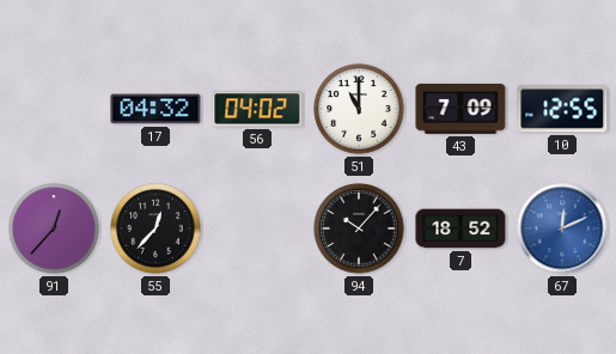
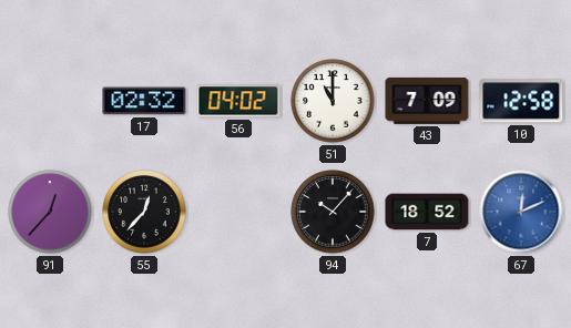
17: 04:32 -> 02:32
10: 12:55 -> 12:58
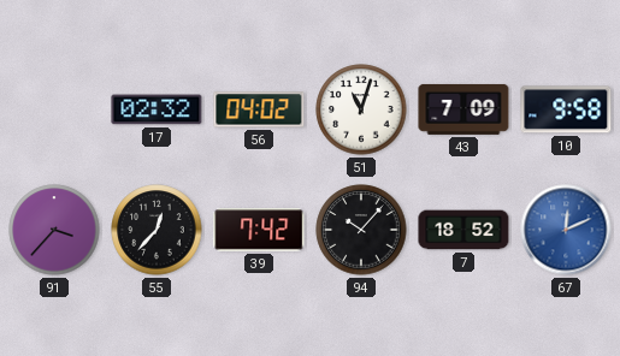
51: 11:00 -> 11:03
10: 12:58 -> 9:58
91: 12:37 -> 3:37
39: none -> 7:42
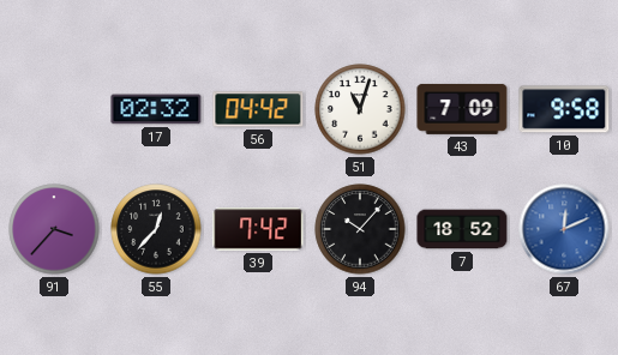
56: 04:02 -> 04:42
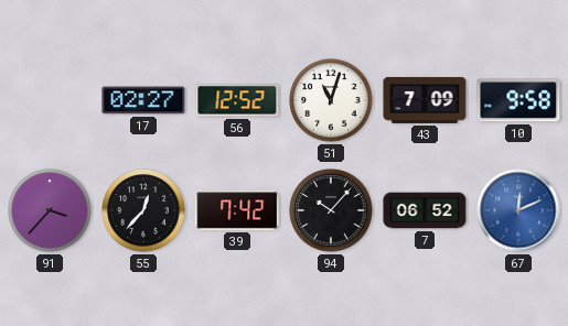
17: 02:32 -> 02:27
56: 04:42 -> 12:52
7: 18:52 -> 06:52
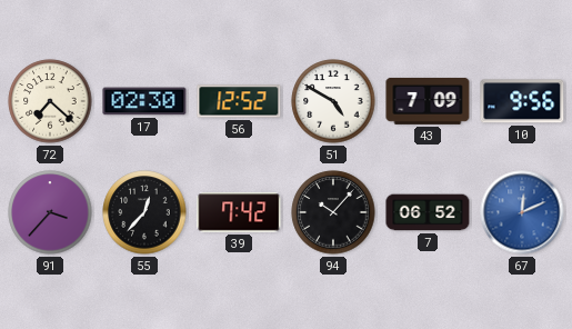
72: none -> 7:22
17: 02:27 -> 02:30
51: 11:03 -> 4:50
10: 9:58 -> 9:56
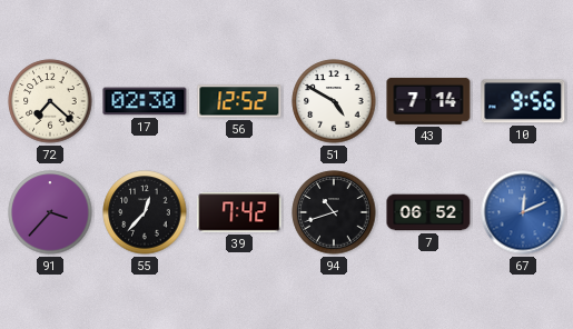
43: 7:09 -> 7:14
94: 10:07 -> 10:42
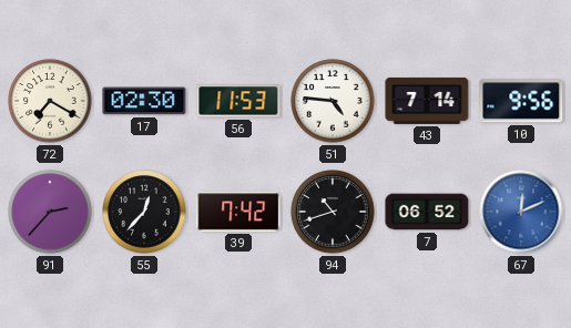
72: 7:22 -> 7:20
56: 12:52 -> 11:53
51: 4:50 -> 4:46
91: 3:37 -> 2:37
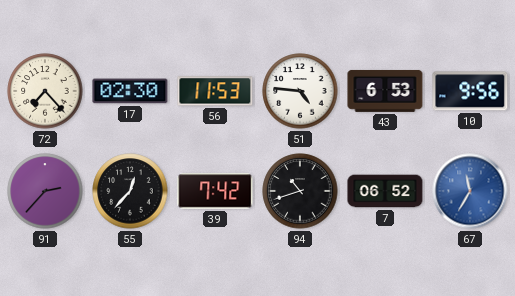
72: 7:20 -> 7:23
43: 7:14 -> 6:53
67: 12:11 -> 11:35
